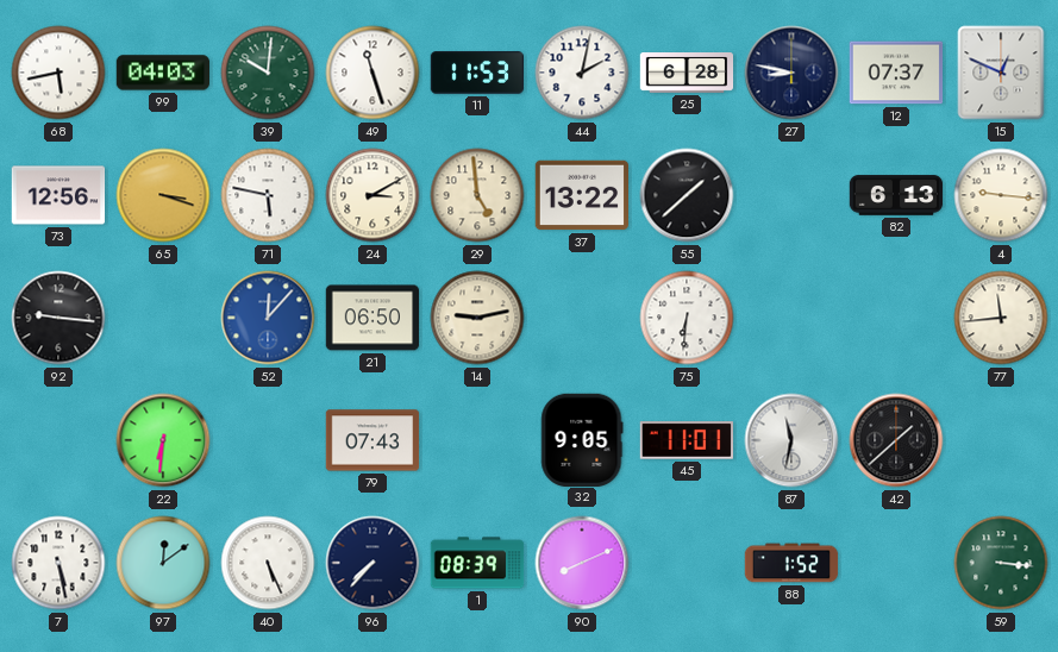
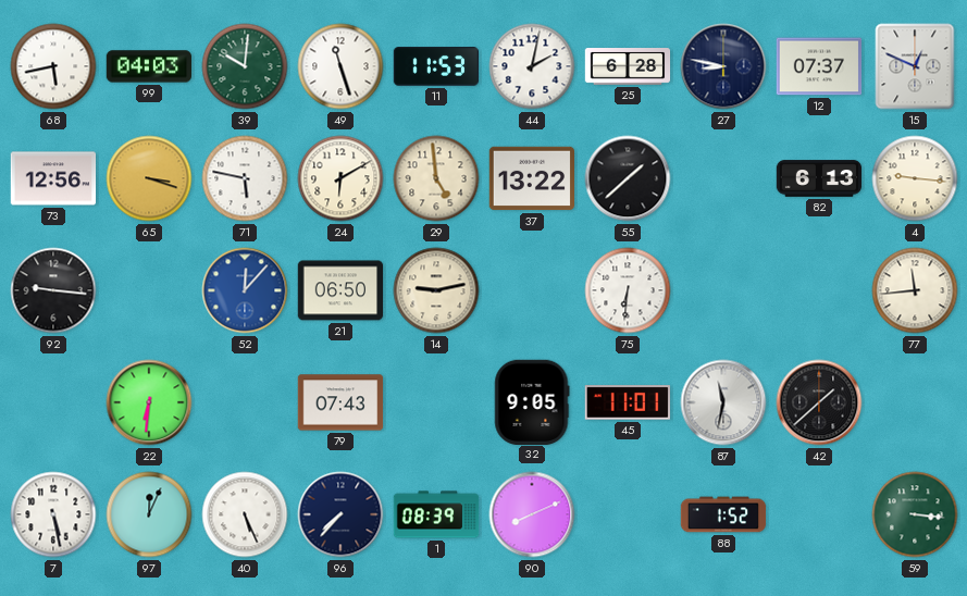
24: 3:10 -> 6:10
97: 12:09 -> 12:04
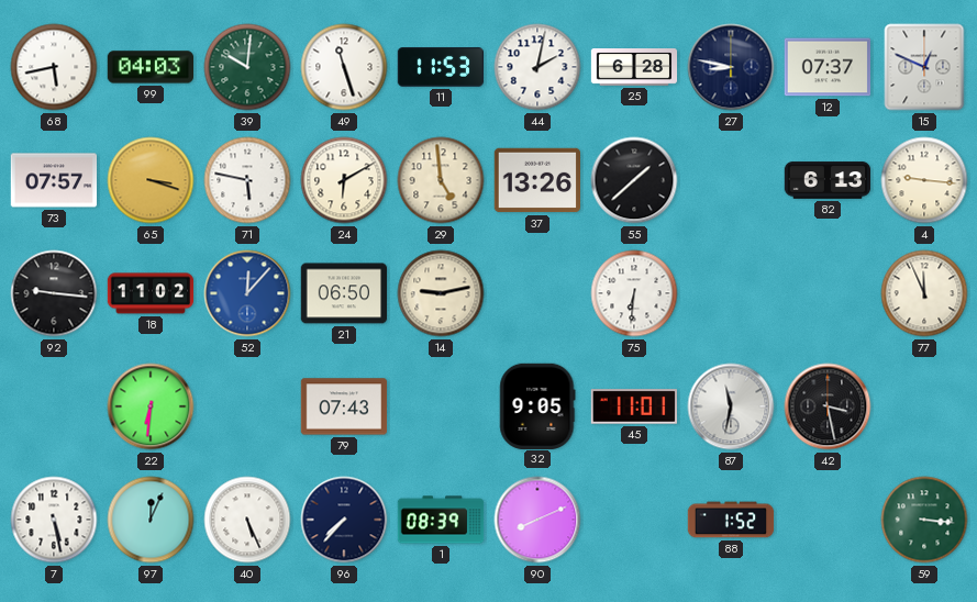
73: 12:56 -> 07:57
37: 13:22 -> 13:26
18: none -> 11:02
77: 11:44 -> 11:56
42: 1:38 -> 3:28
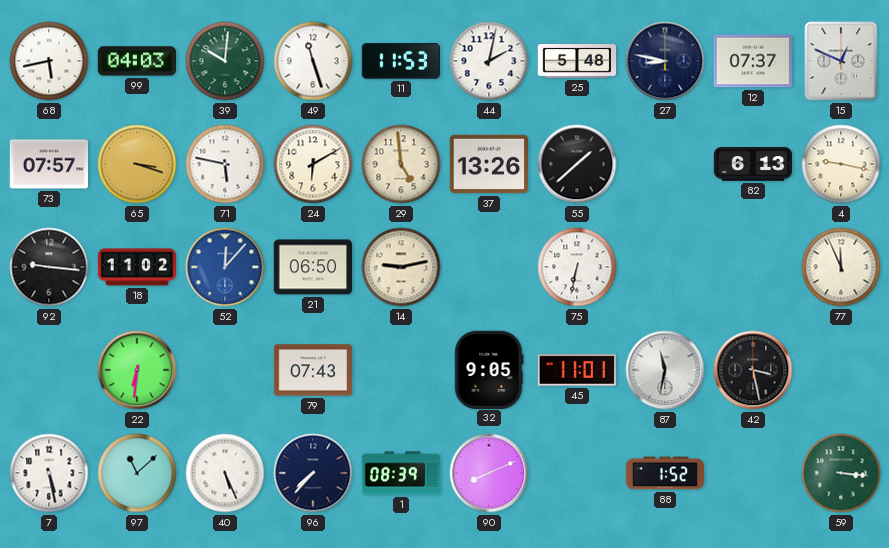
25: 6:28 -> 5:48
4: 9:16 -> 9:17
75: 6:31 -> 6:32
97: 12:04 -> 11:08
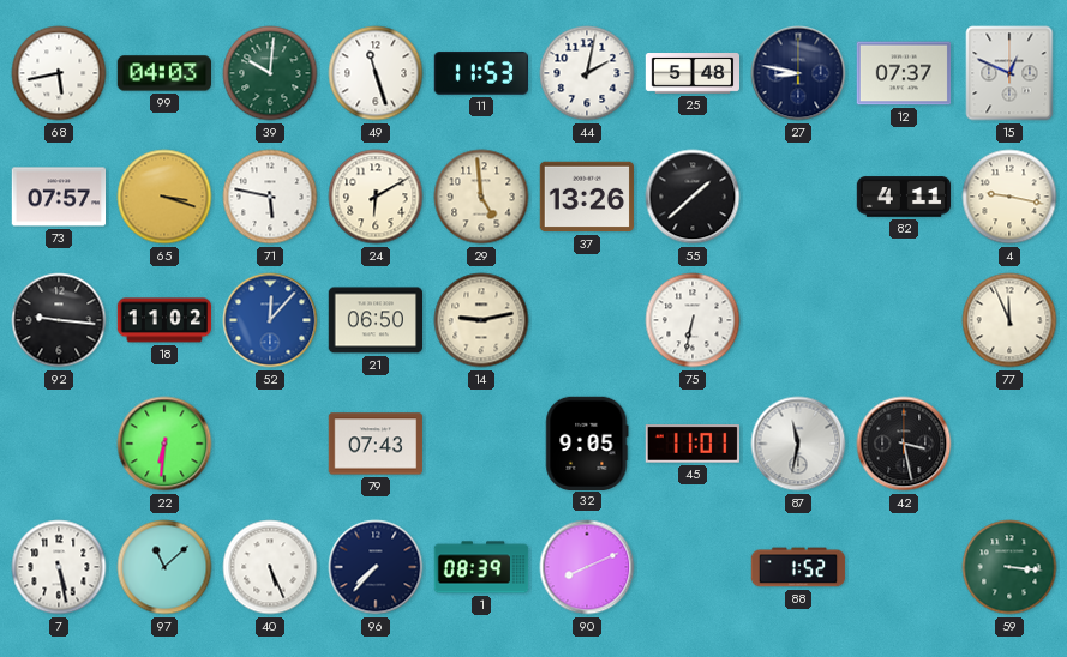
82: 6:13 -> 4:11
